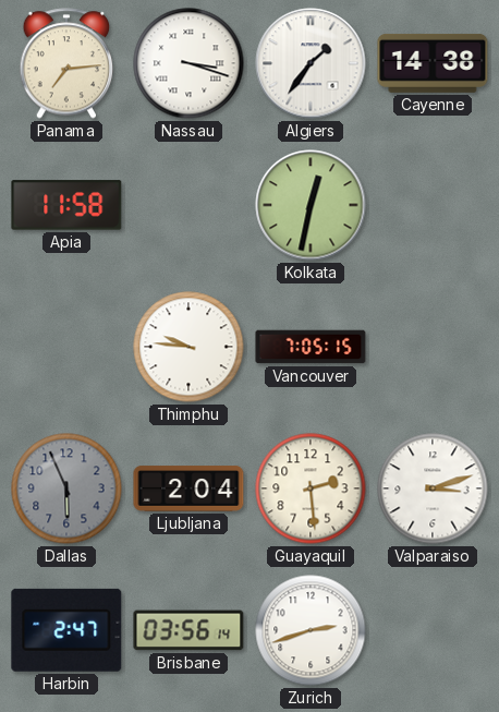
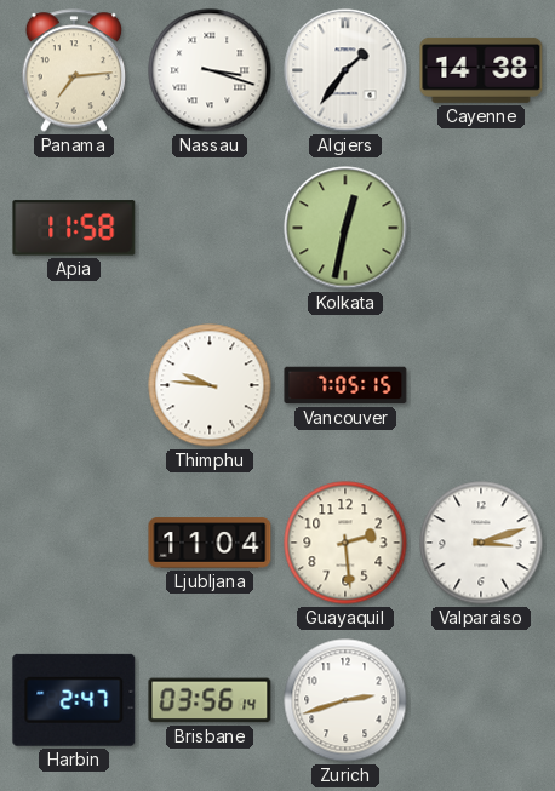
Dallas: 5:56 -> none
Ljubljana: 2:04 -> 11:04
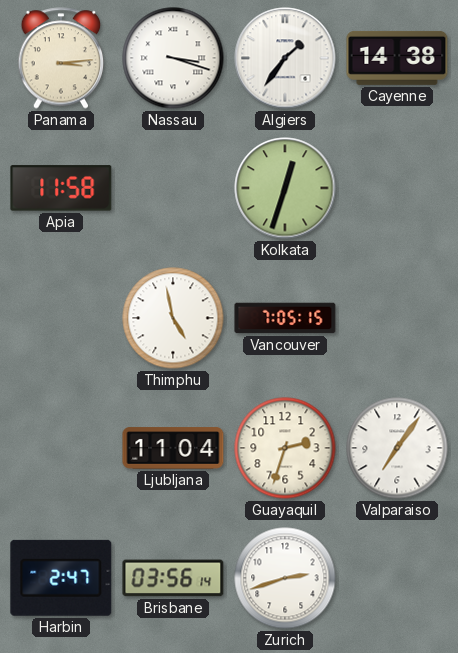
Panama: 7:14 -> 3:14
Kolkata: 12:32 -> 12:33
Thimphu: 9:46 -> 4:58
Guayaquil: 2:29 -> 2:33
Valparaiso: 3:12 -> 7:06
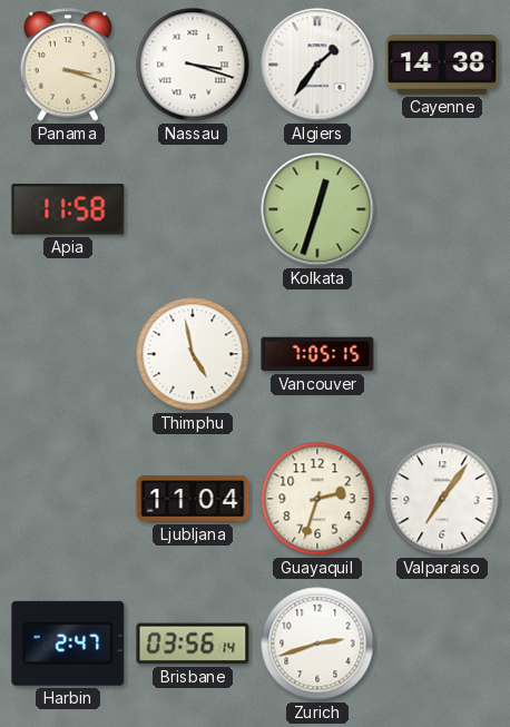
Panama: 3:14 -> 3:18
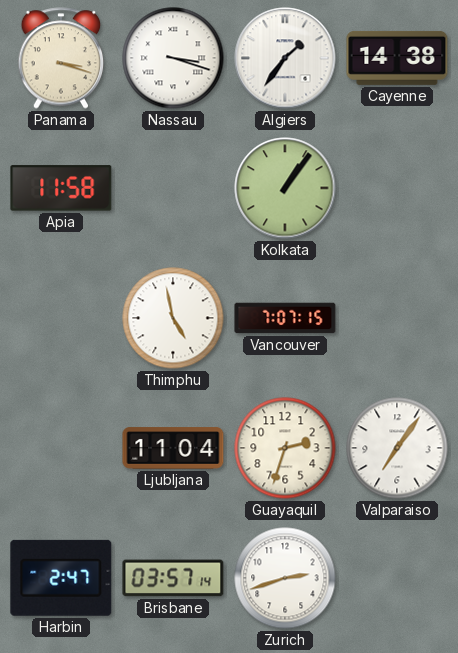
Kolkata: 12:33 -> 1:06
Vancouver: 7:05 -> 7:07
Brisbane: 03:56 -> 03:57
